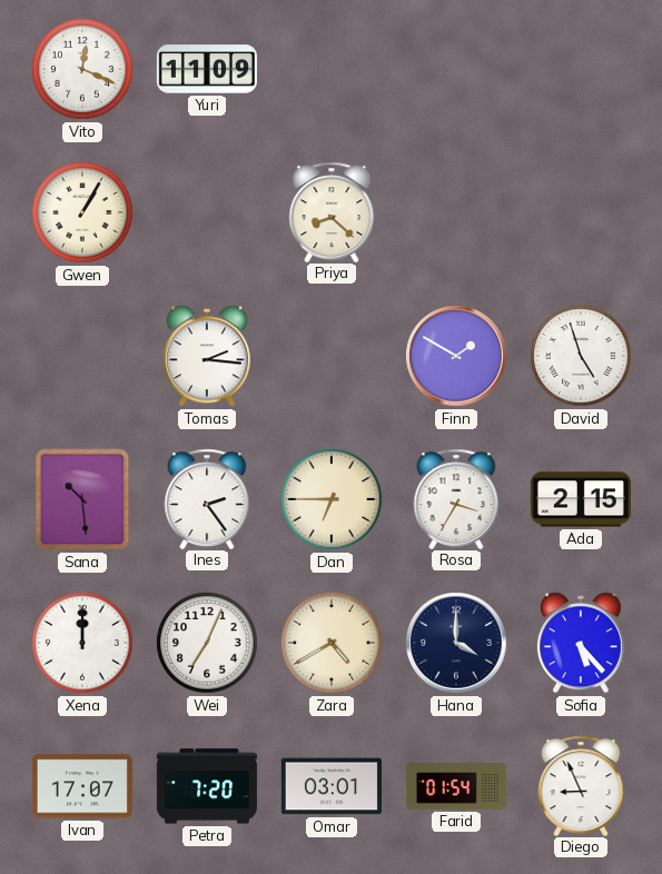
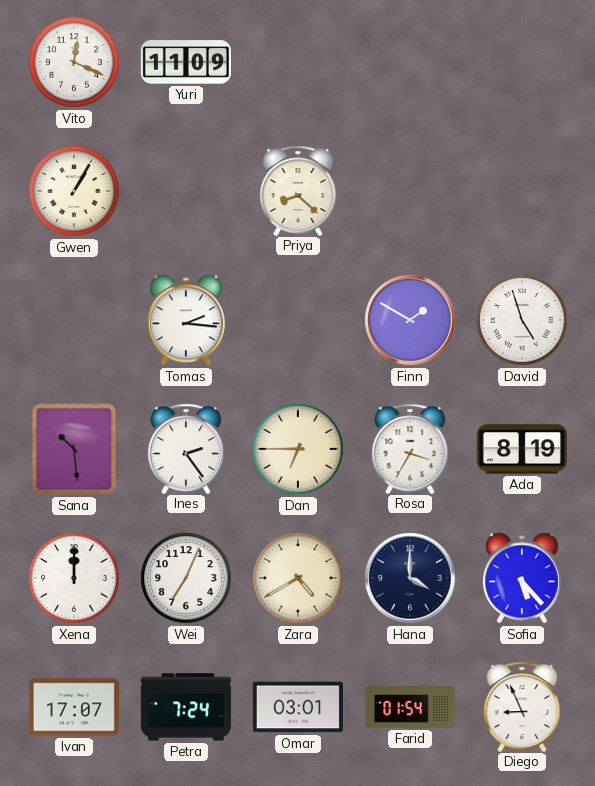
Ada: 2:15 -> 8:19
Petra: 7:20 -> 7:24
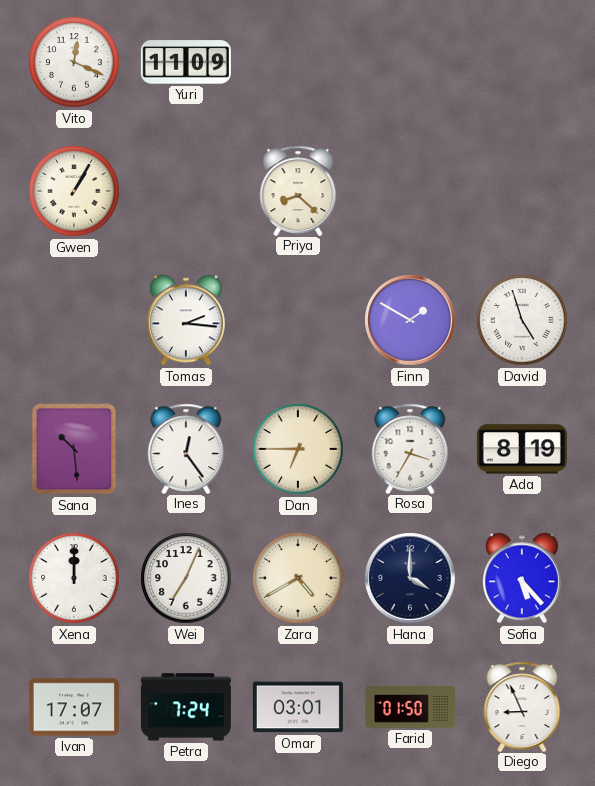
Ines: 2:24 -> 12:24
Farid: 01:54 -> 01:50
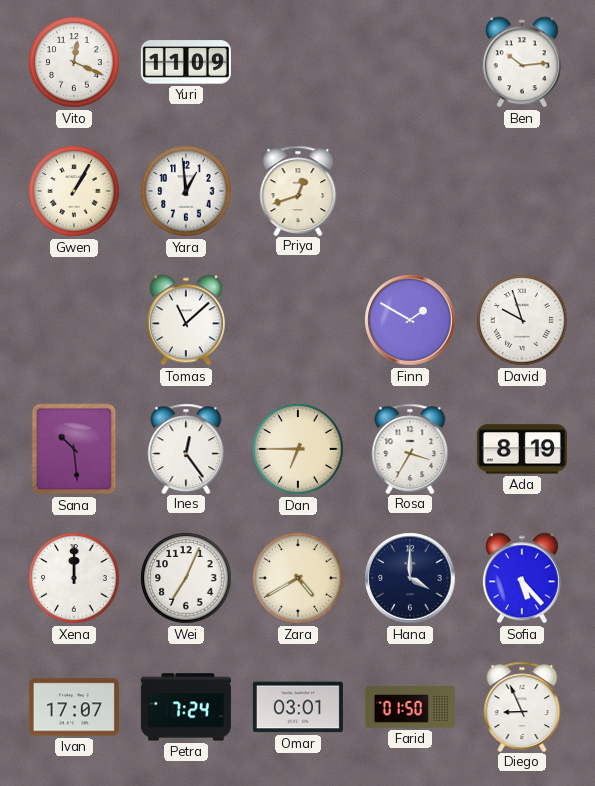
Ben: none -> 10:14
Yara: none -> 12:59
Priya: 8:22 -> 12:42
Tomas: 2:16 -> 11:08
David: 4:57 -> 9:57
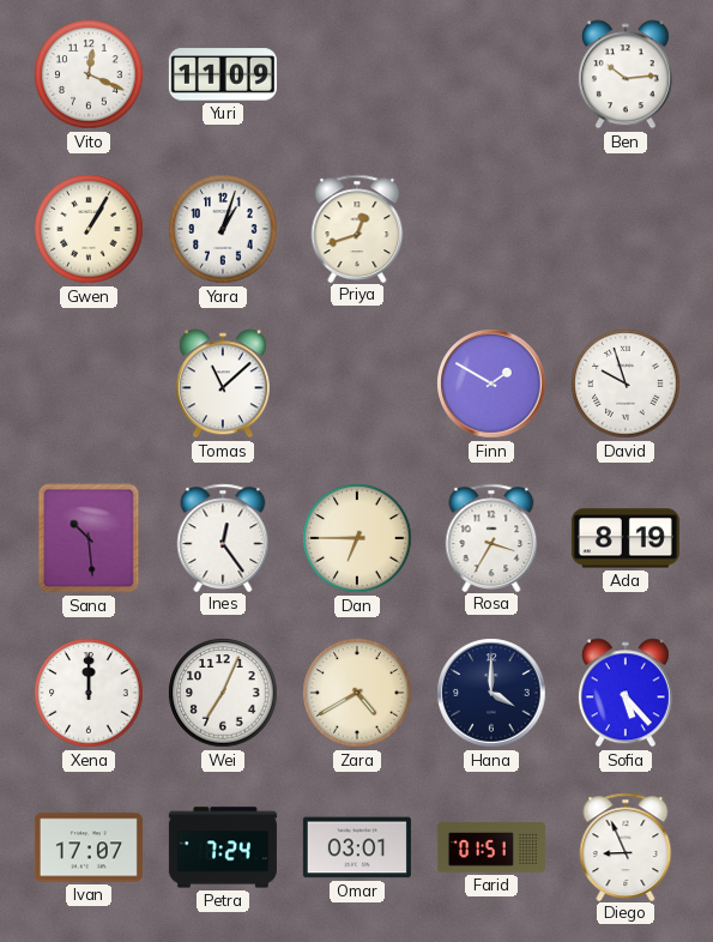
Yara: 12:59 -> 1:03
Farid: 01:50 -> 01:51
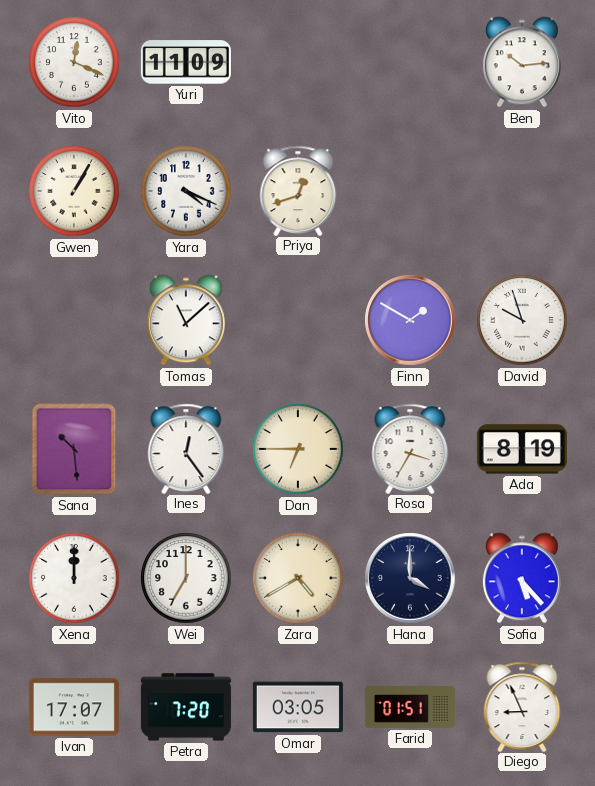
Yara: 1:03 -> 4:19
Wei: 7:04 -> 7:00
Petra: 7:24 -> 7:20
Omar: 03:01 -> 03:05
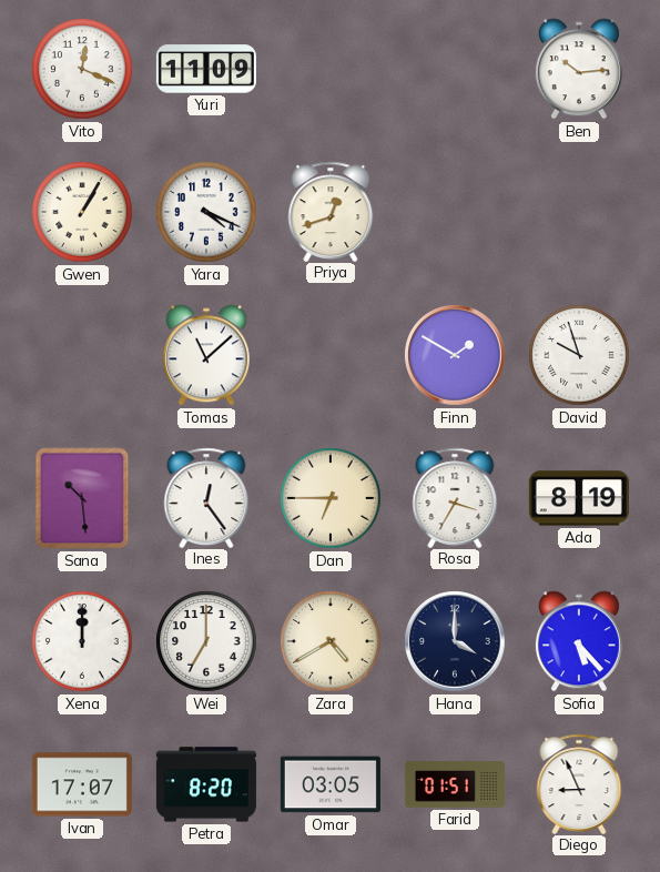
Petra: 7:20 -> 8:20
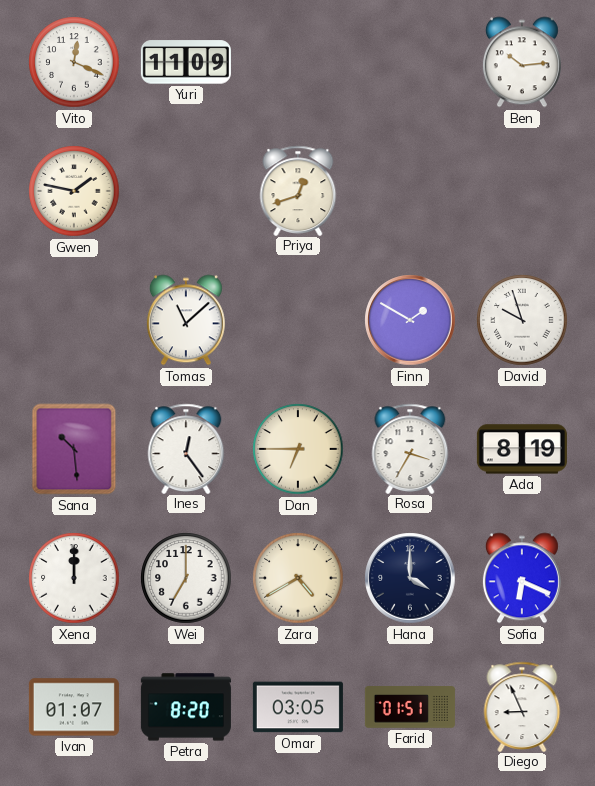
Gwen: 1:05 -> 1:47
Yara: 4:19 -> none
Sofia: 5:23 -> 6:19
Ivan: 17:07 -> 01:07
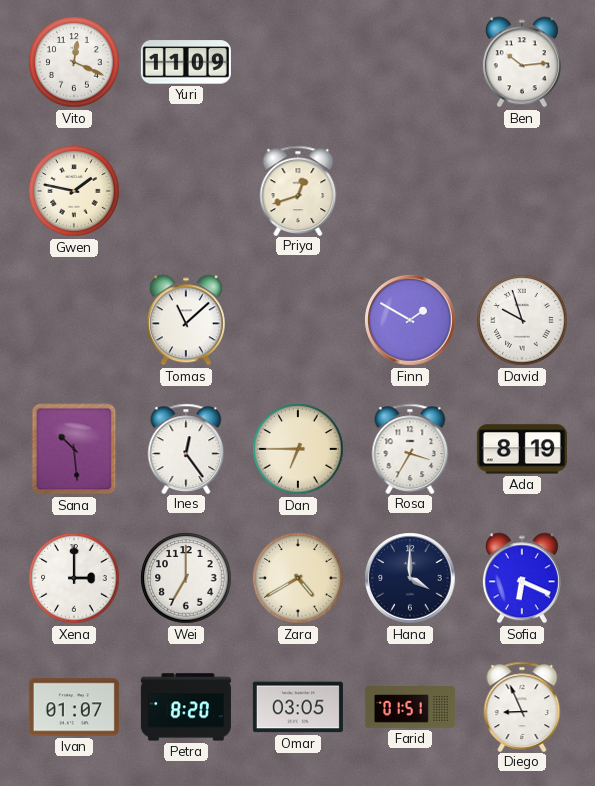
Xena: 12:00 -> 3:00
